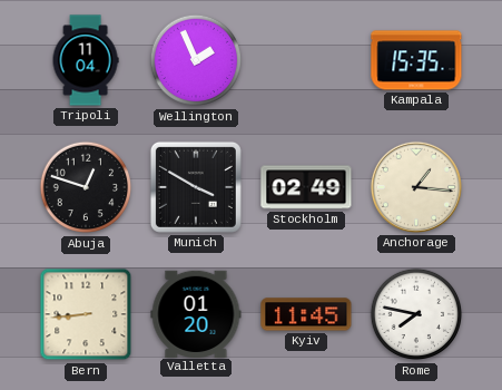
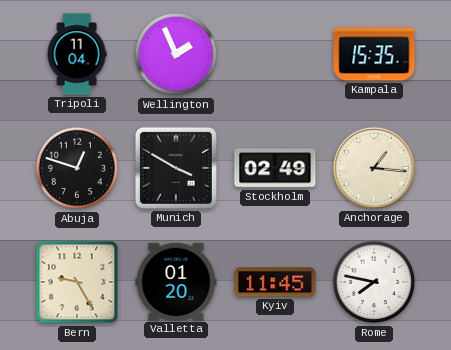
Bern: 8:44 -> 9:25
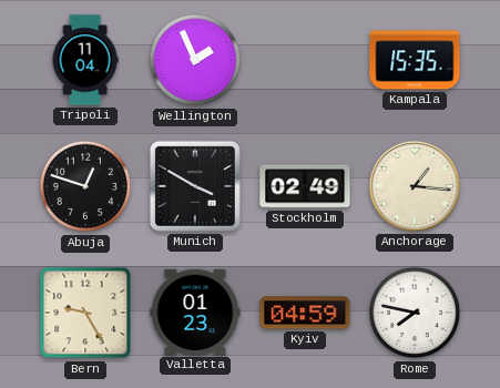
Valletta: 01:20 -> 01:23
Kyiv: 11:45 -> 04:59
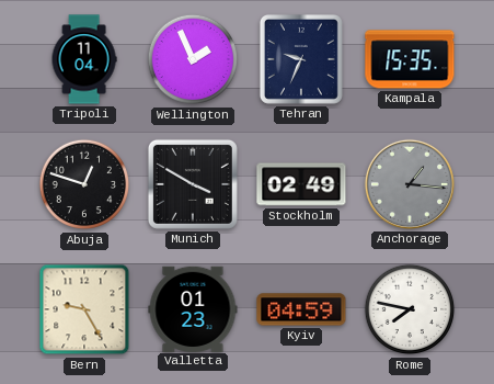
Tehran: none -> 9:34
Anchorage dial: cream -> grey
